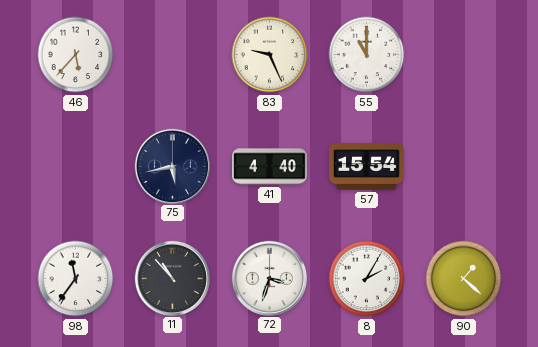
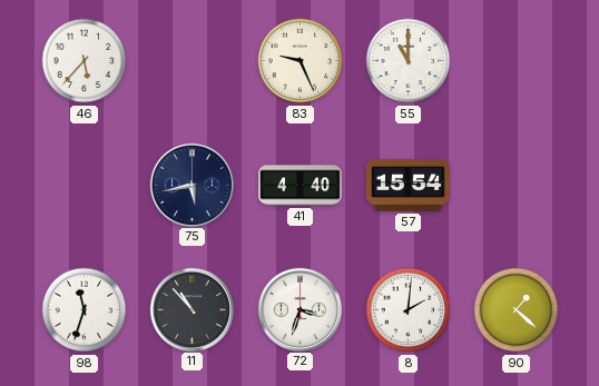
98: 11:36 -> 11:33
8: 2:05 -> 2:01
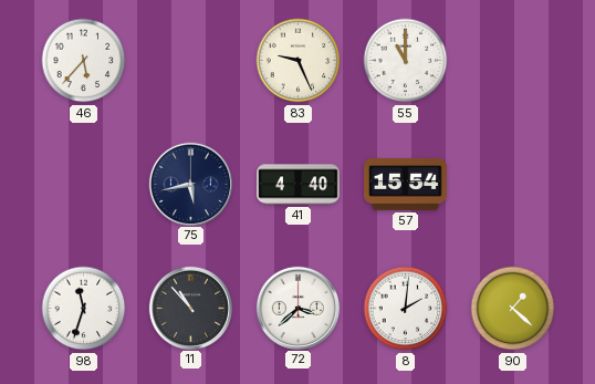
72: 3:33 -> 3:38
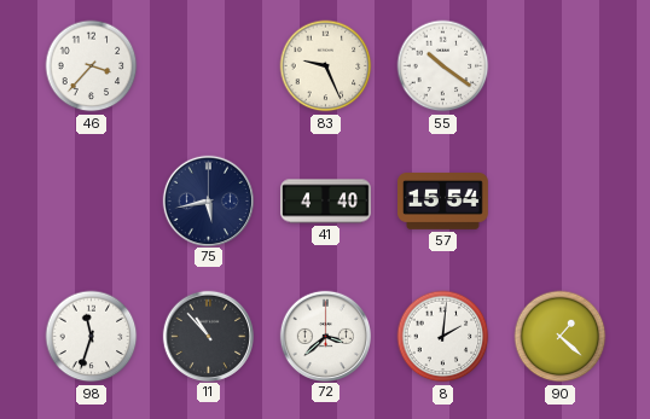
46: 5:37 -> 3:37
55: 11:00 -> 10:21
